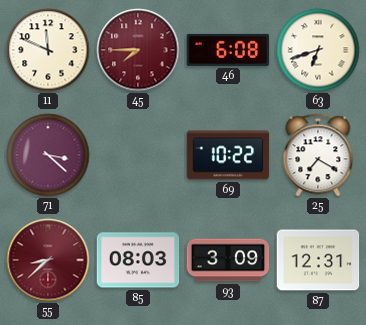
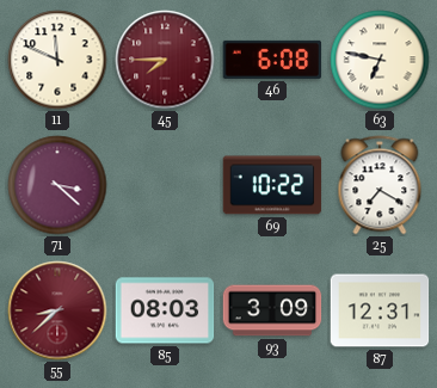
63: 6:42 -> 6:47
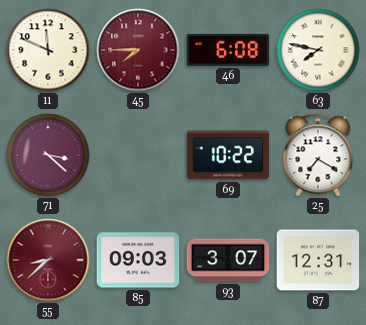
63: 6:47 -> 7:47
85: 08:03 -> 09:03
93: 3:09 -> 3:07
